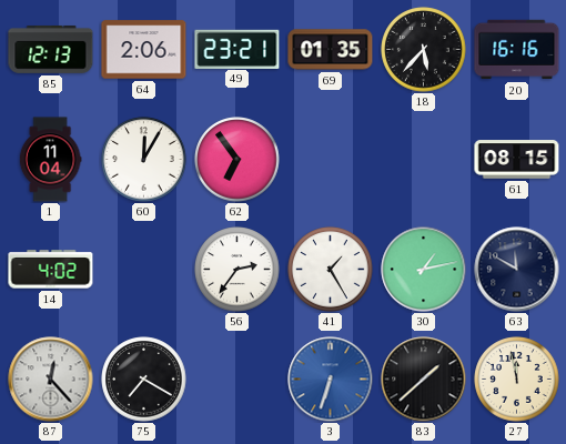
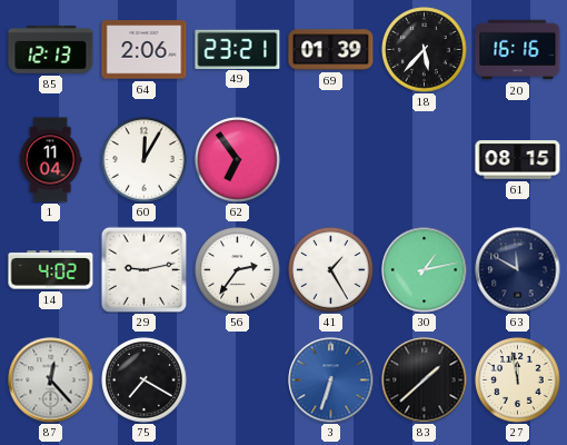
69: 01:35 -> 01:39
29: none -> 9:13
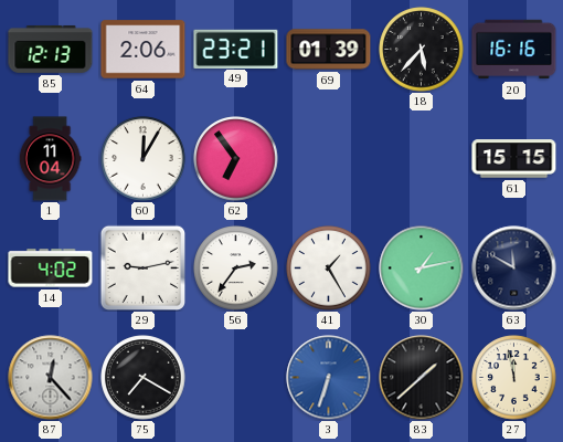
61: 08:15 -> 15:15
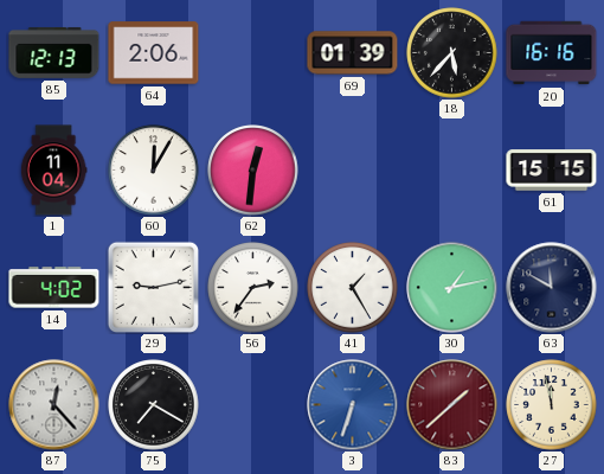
49: 23:21 -> none
62: 6:54 -> 12:31
83 dial: black -> burgundy
